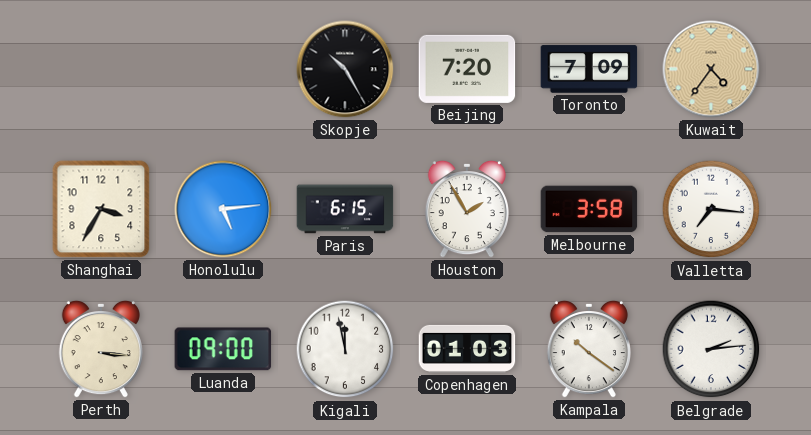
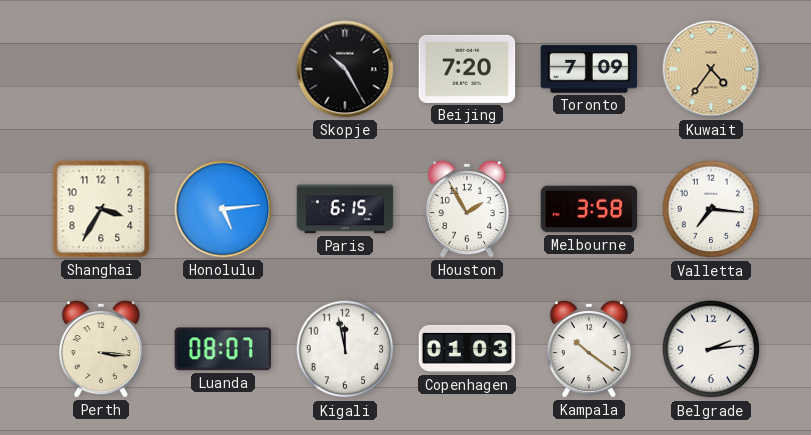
Luanda: 09:00 -> 08:07
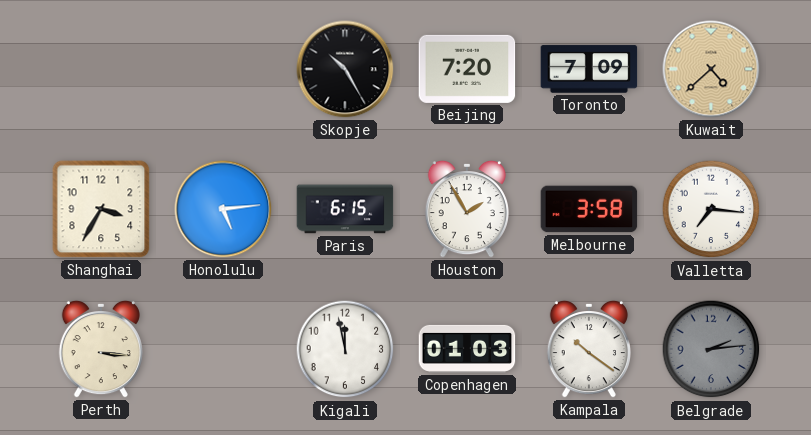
Kuwait: 4:36 -> 4:38
Luanda: 08:07 -> none
Belgrade dial: white -> grey
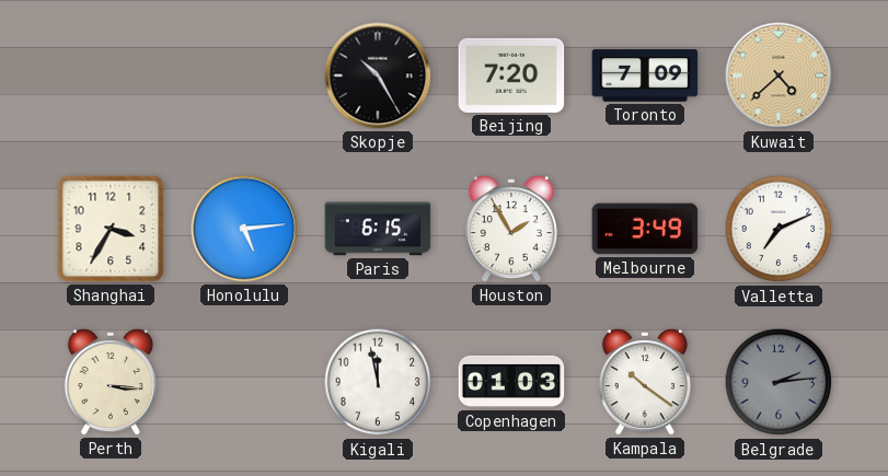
Melbourne: 3:58 -> 3:49
Valletta: 7:16 -> 7:11
